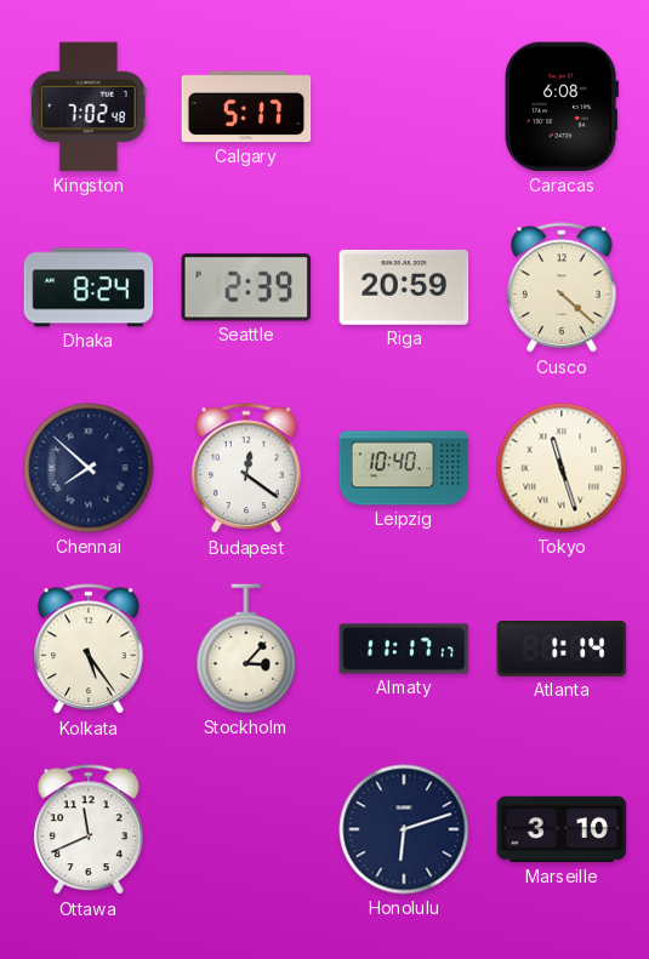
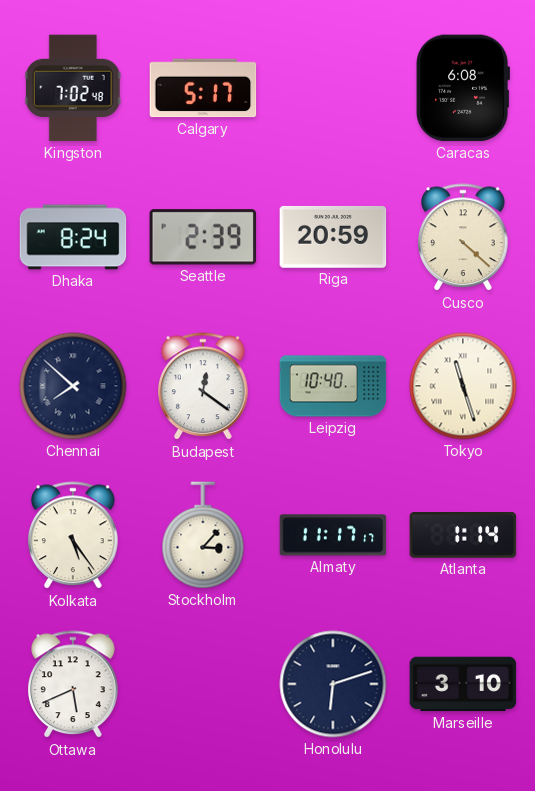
Ottawa: 11:41 -> 5:41
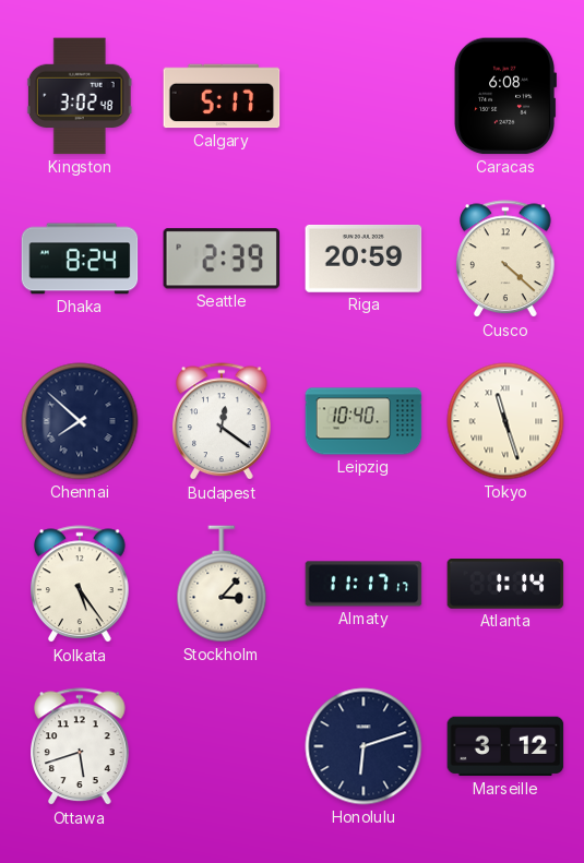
Kingston: 7:02 -> 3:02
Ottawa: 5:41 -> 5:42
Marseille: 3:10 -> 3:12
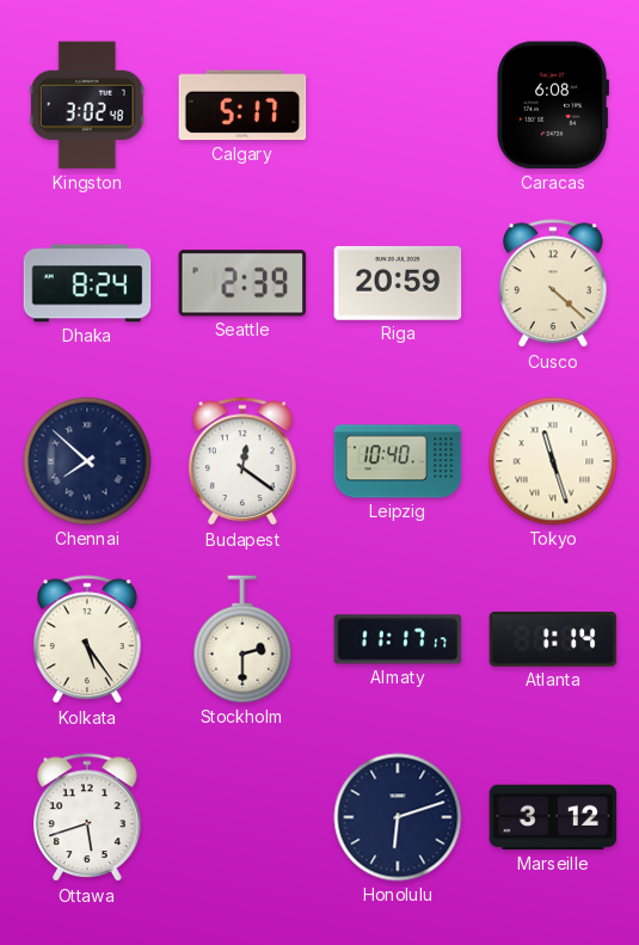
Stockholm: 3:07 -> 2:30
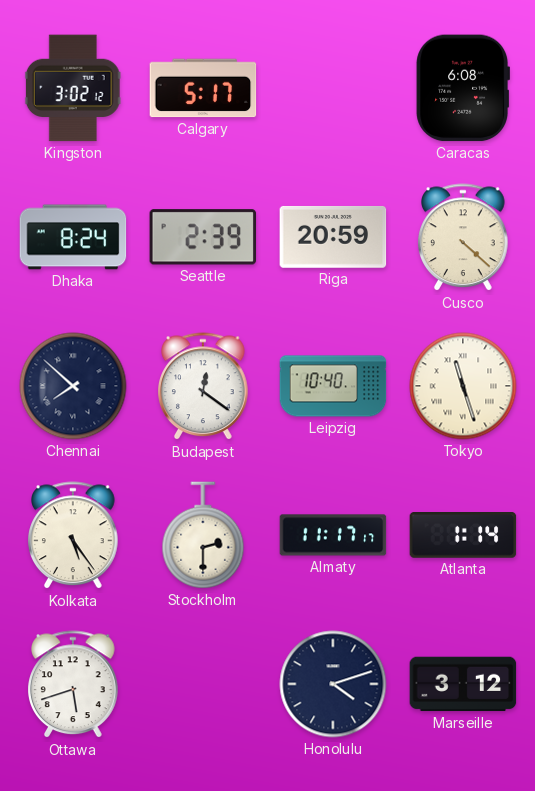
Kingston: 3:02:48 -> 3:02:12
Honolulu: 6:12 -> 4:12
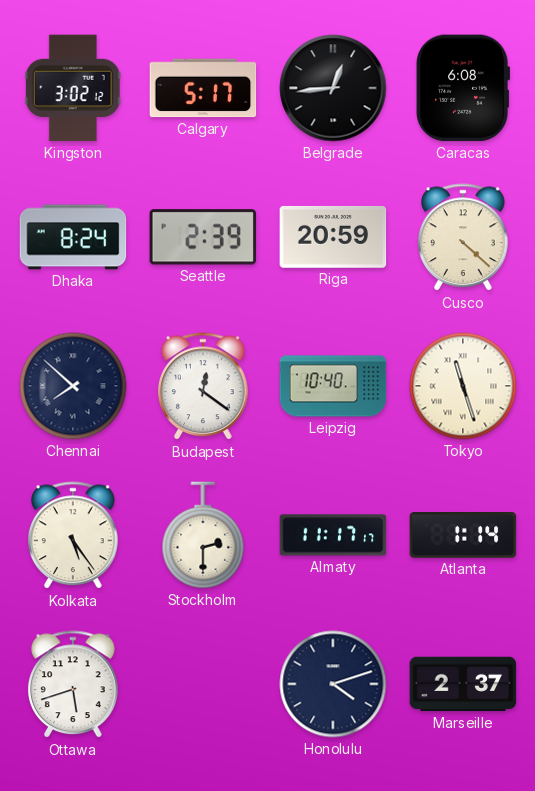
Belgrade: none -> 12:44
Marseille: 3:12 -> 2:37
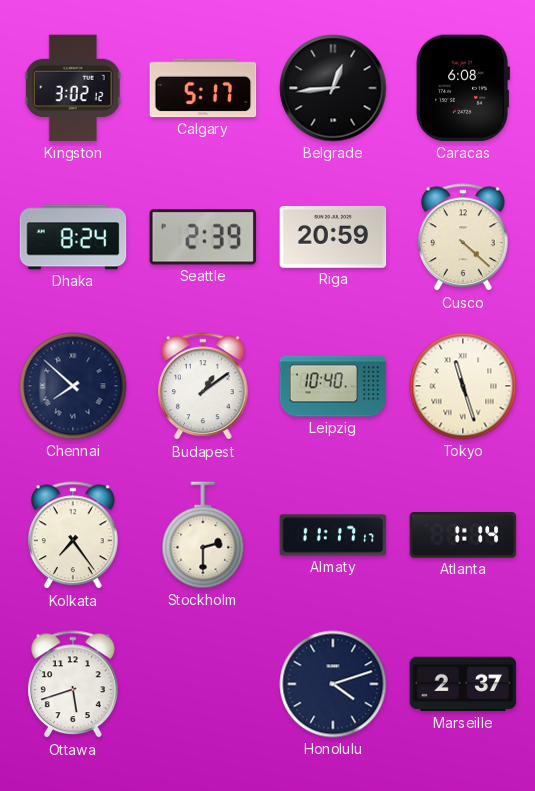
Budapest: 12:21 -> 1:09
Kolkata: 5:24 -> 7:24
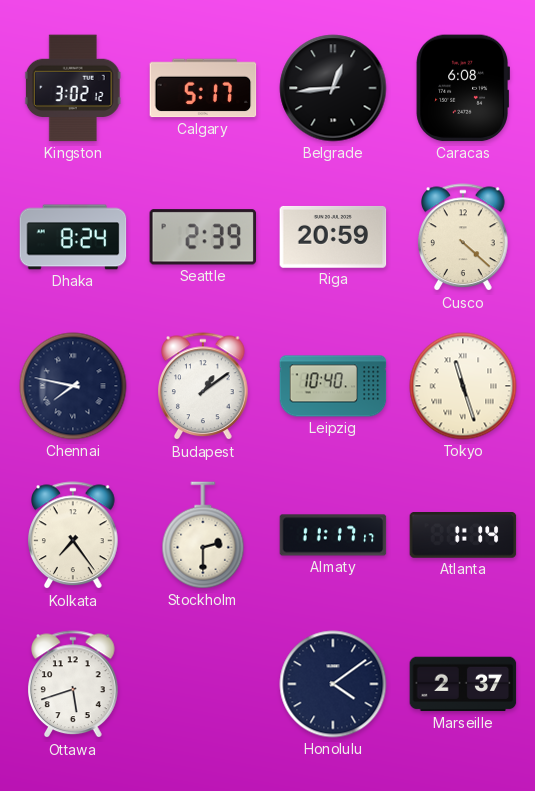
Chennai: 7:52 -> 7:47
Honolulu: 4:12 -> 4:09
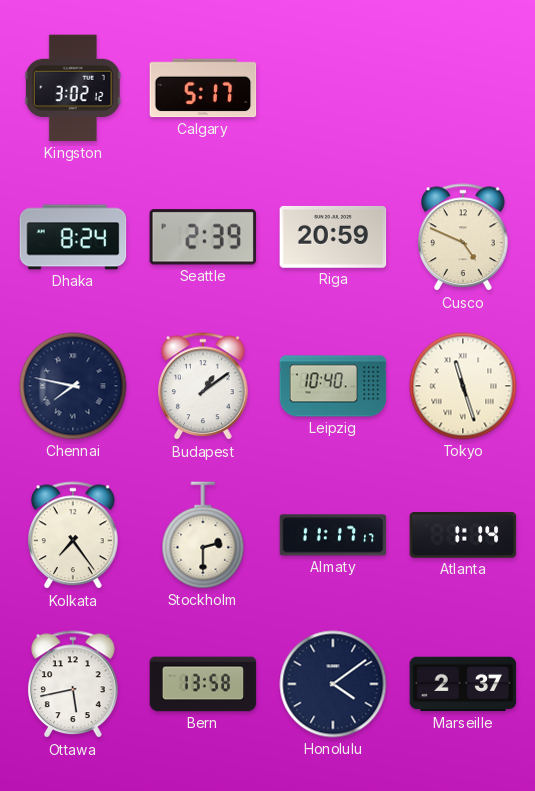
Belgrade: 12:44 -> none
Caracas: 6:08 -> none
Cusco: 4:22 -> 4:49
Ottawa: 5:42 -> 5:43
Bern: none -> 13:58
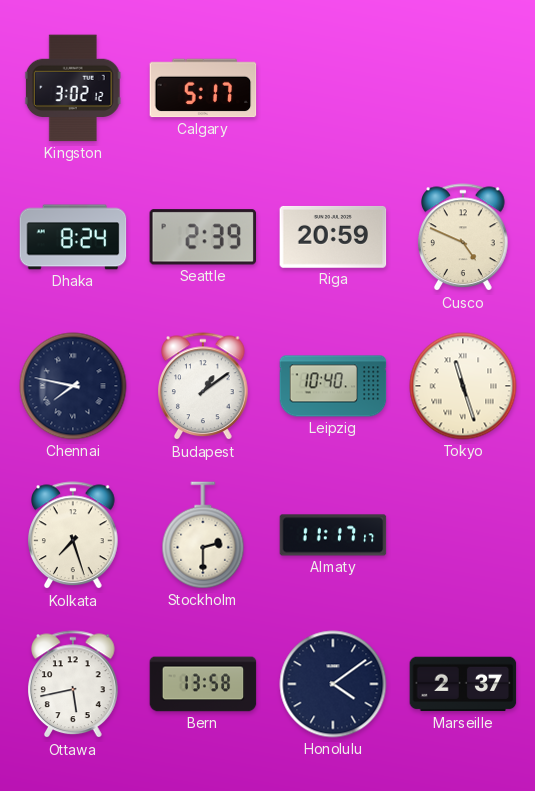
Kolkata: 7:24 -> 7:27
Atlanta: 1:14 -> none
